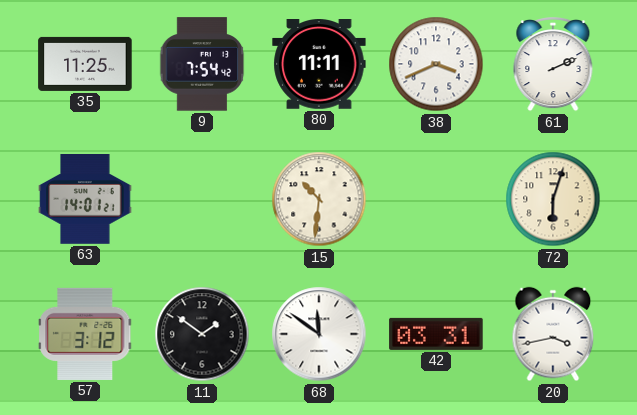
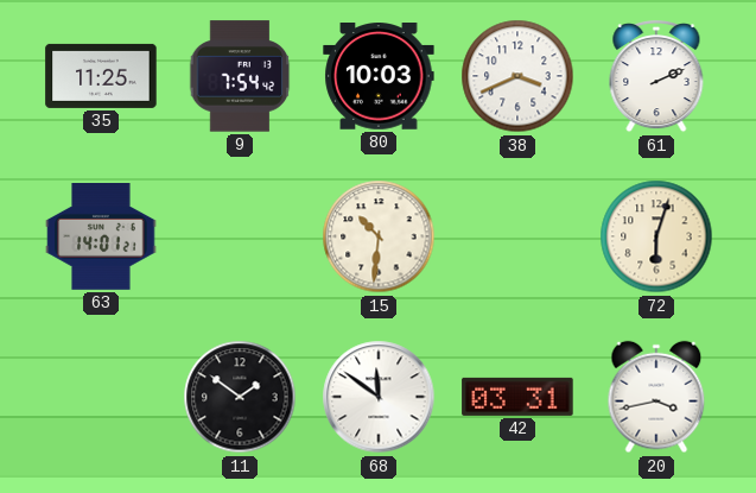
80: 11:11 -> 10:03
57: 3:12 -> none
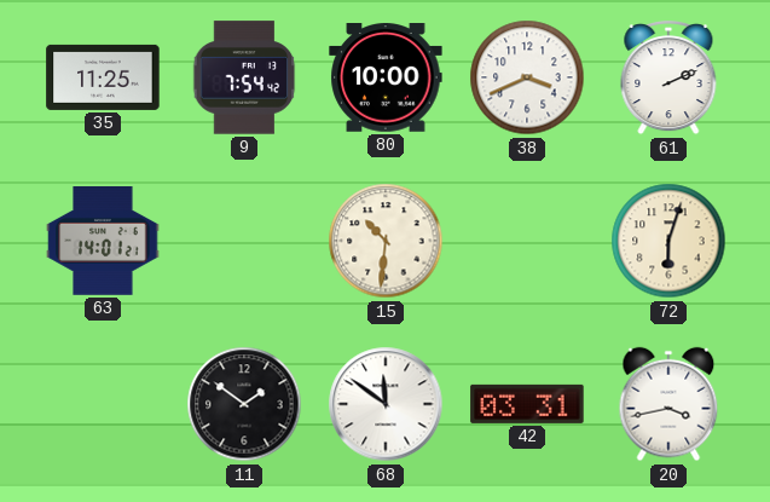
80: 10:03 -> 10:00
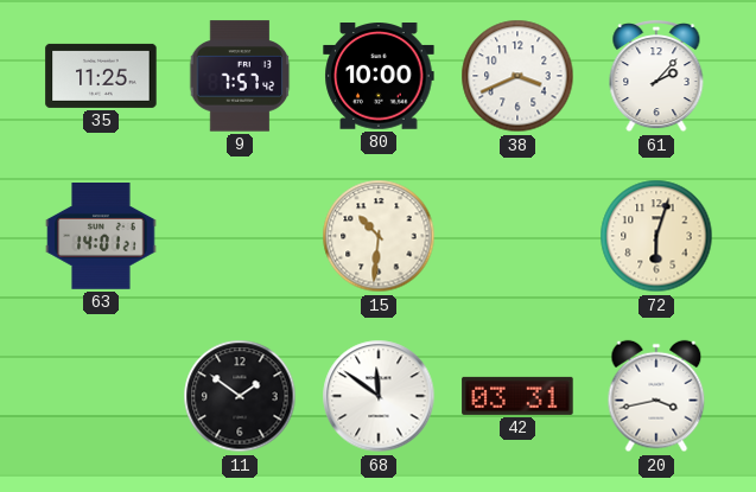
9: 7:54 -> 7:57
61: 2:11 -> 2:07
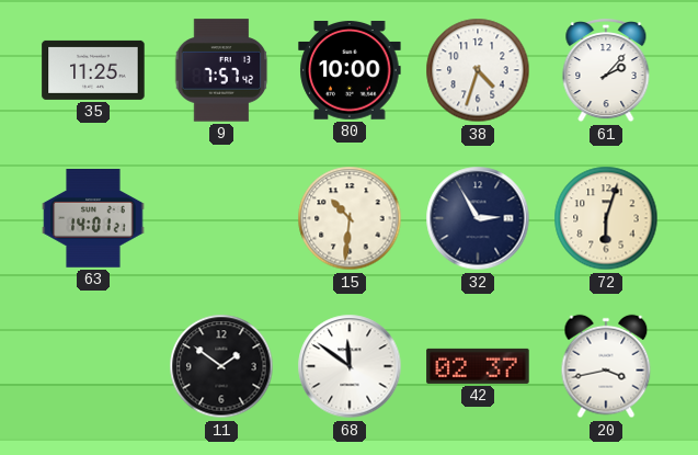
38: 3:41 -> 4:33
32: none -> 2:55
42: 03:31 -> 02:37
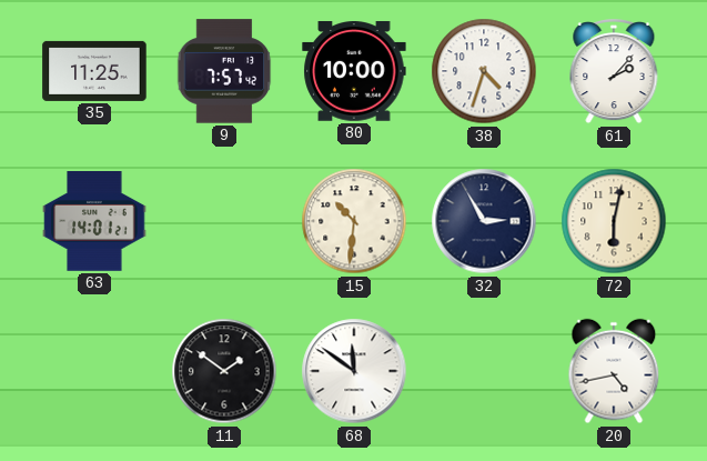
72: 6:03 -> 6:02
42: 02:37 -> none
20: 3:43 -> 4:43
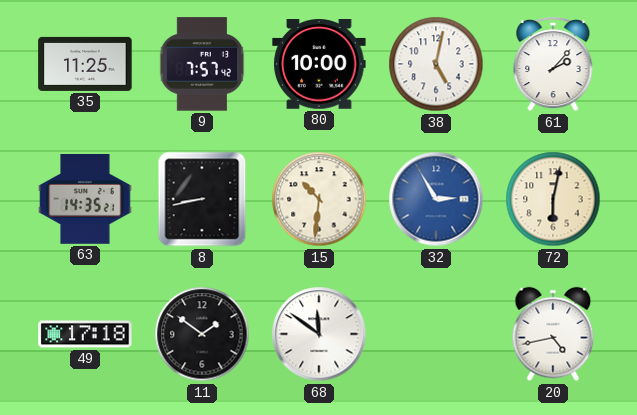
38: 4:33 -> 5:02
63: 14:01 -> 14:35
8: none -> 8:43
32 dial: navy -> blue
49: none -> 17:18
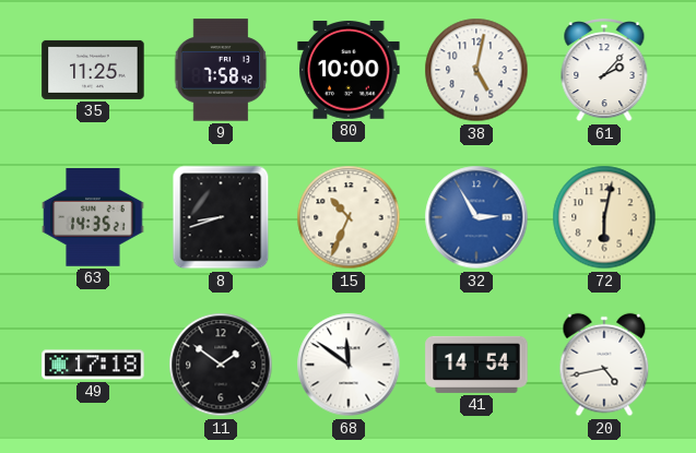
9: 7:57 -> 7:58
8: 8:43 -> 8:42
15: 10:31 -> 10:34
41: none -> 14:54
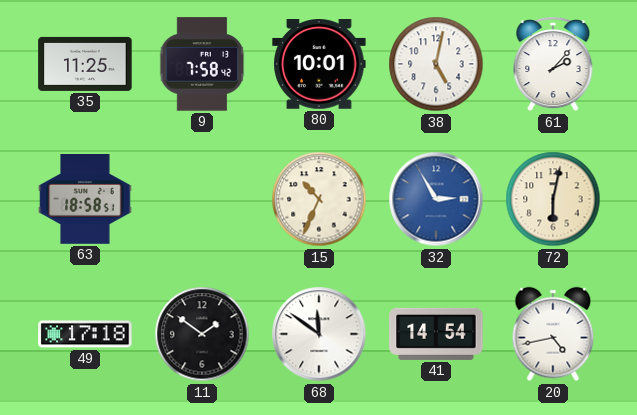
80: 10:00 -> 10:01
63: 14:35 -> 18:58
8: 8:42 -> none
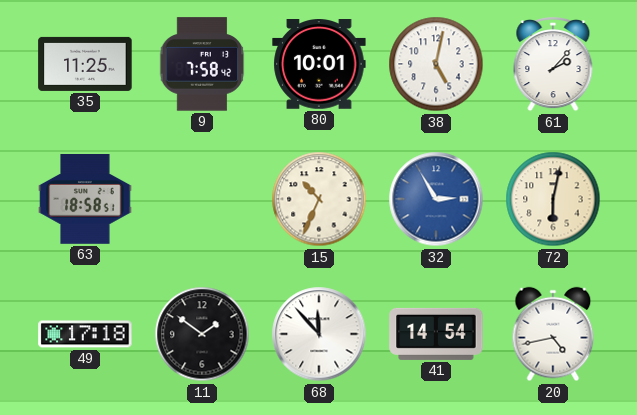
68: 11:51 -> 11:53
